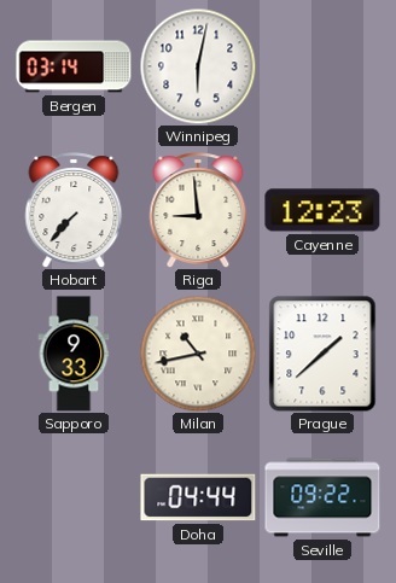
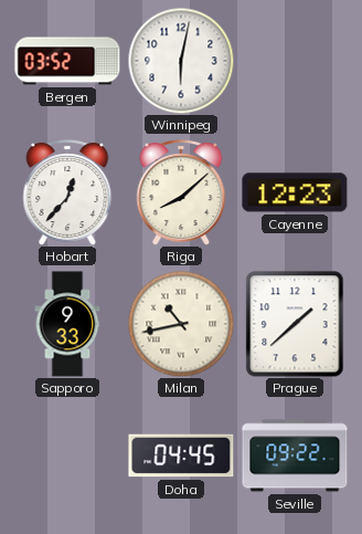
Bergen: 03:14 -> 03:52
Hobart: 7:37 -> 12:37
Riga: 8:59 -> 8:08
Doha: 04:44 -> 04:45
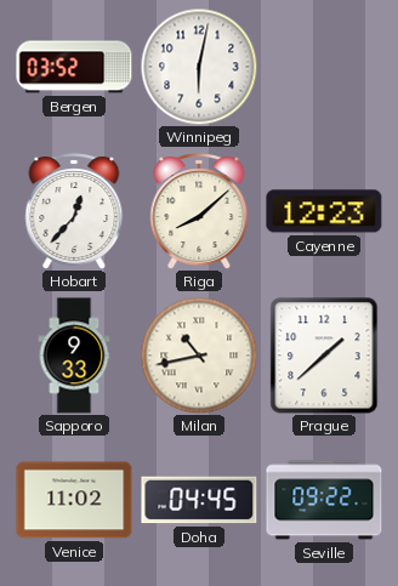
Venice: none -> 11:02
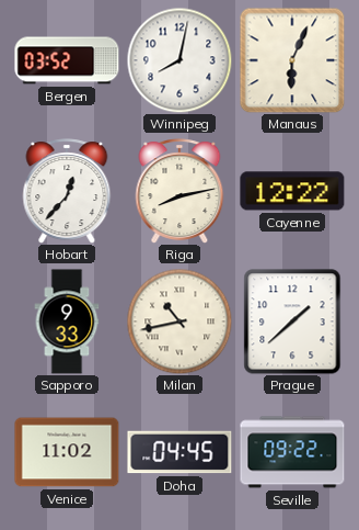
Winnipeg: 6:02 -> 8:02
Manaus: none -> 6:04
Riga: 8:08 -> 8:13
Cayenne: 12:23 -> 12:22
